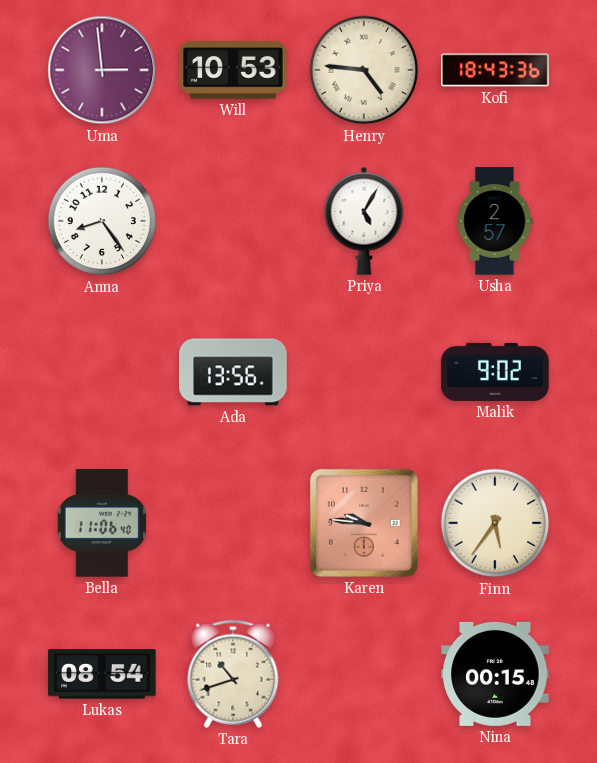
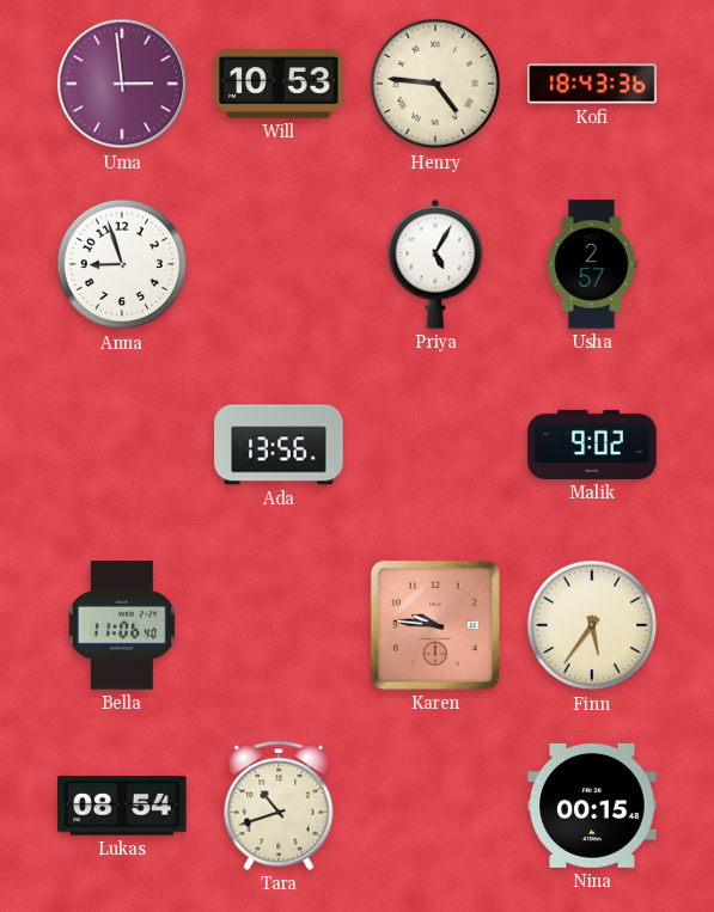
Anna: 8:24 -> 8:57
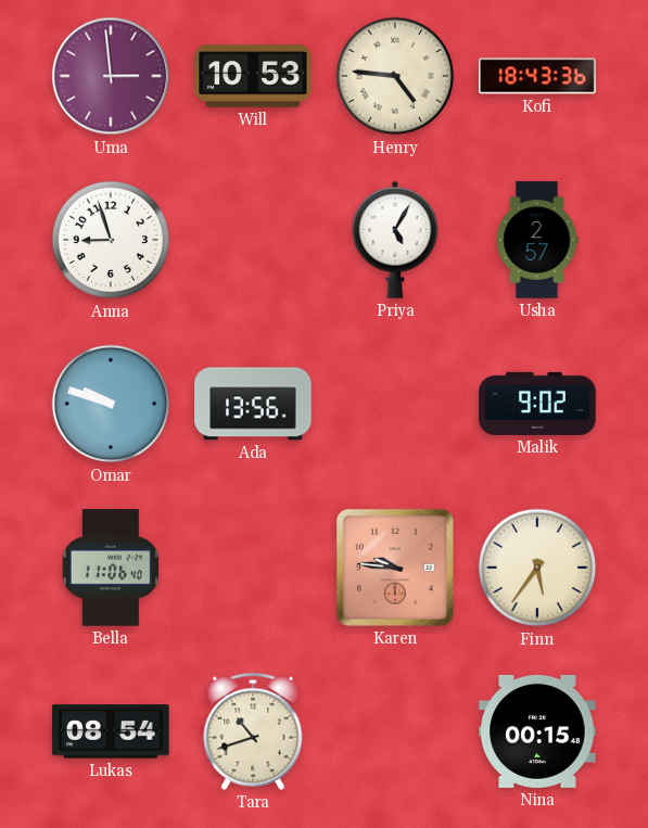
Omar: none -> 9:48
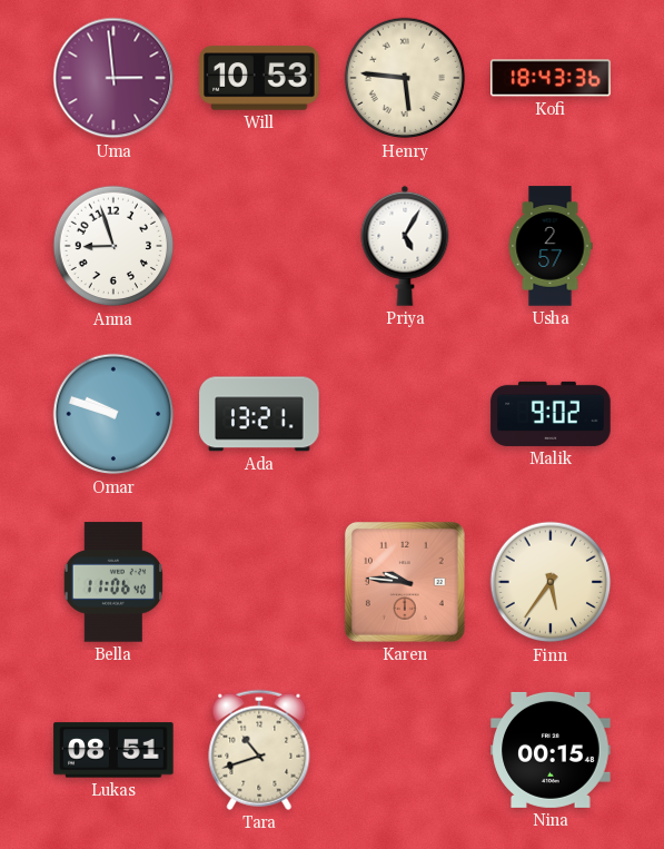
Henry: 4:46 -> 5:46
Ada: 13:56 -> 13:21
Lukas: 08:54 -> 08:51
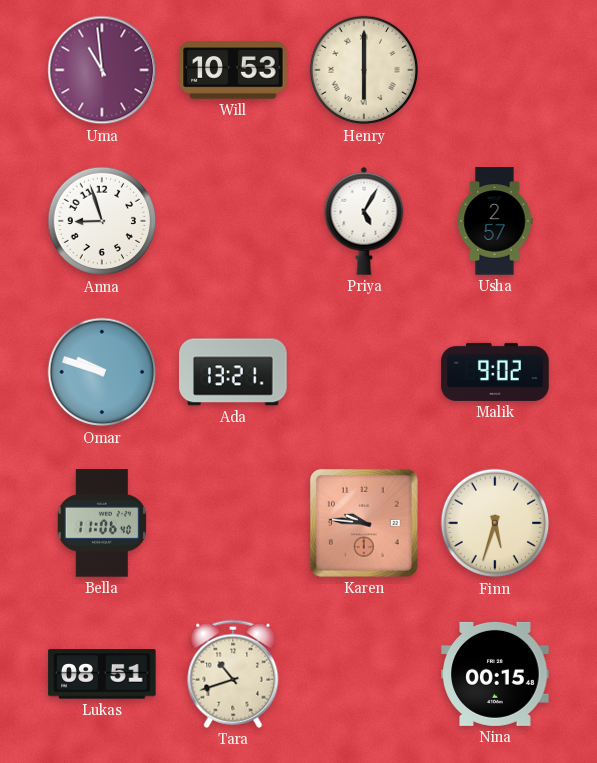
Uma: 2:59 -> 10:59
Henry: 5:46 -> 6:00
Kofi: 18:43 -> none
Finn: 5:36 -> 5:33
